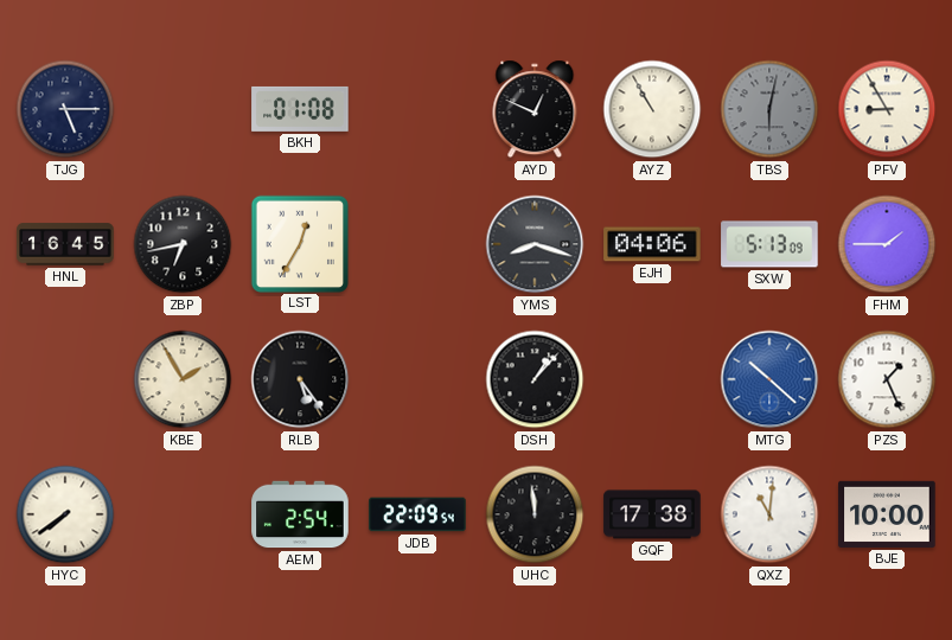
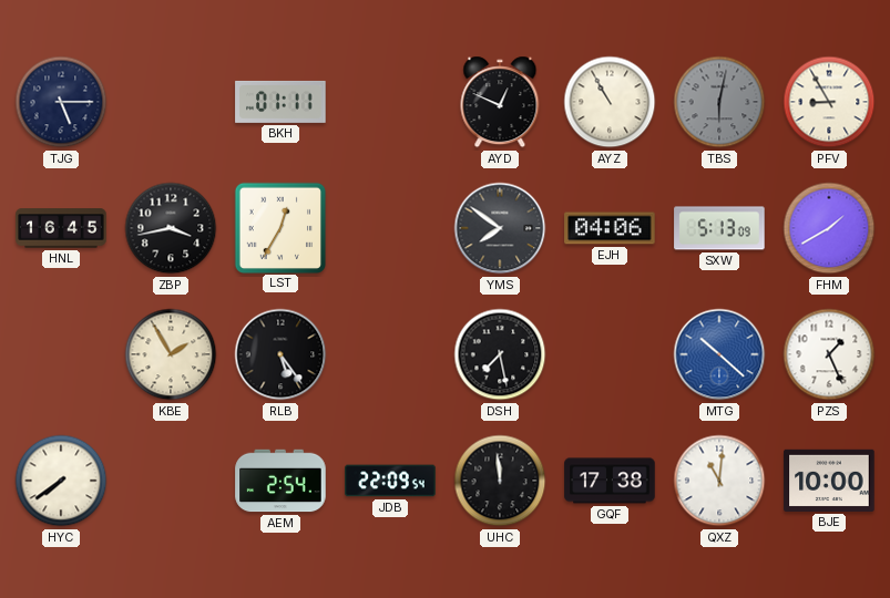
BKH: 01:08 -> 01:11
ZBP: 6:43 -> 3:43
YMS: 8:18 -> 7:51
FHM: 1:45 -> 1:40
DSH: 1:07 -> 7:28
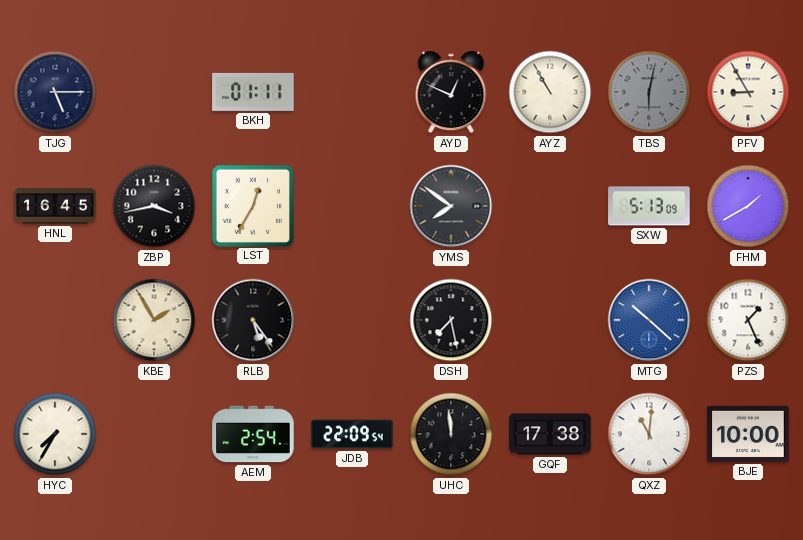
EJH: 04:06 -> none
HYC: 7:39 -> 7:35
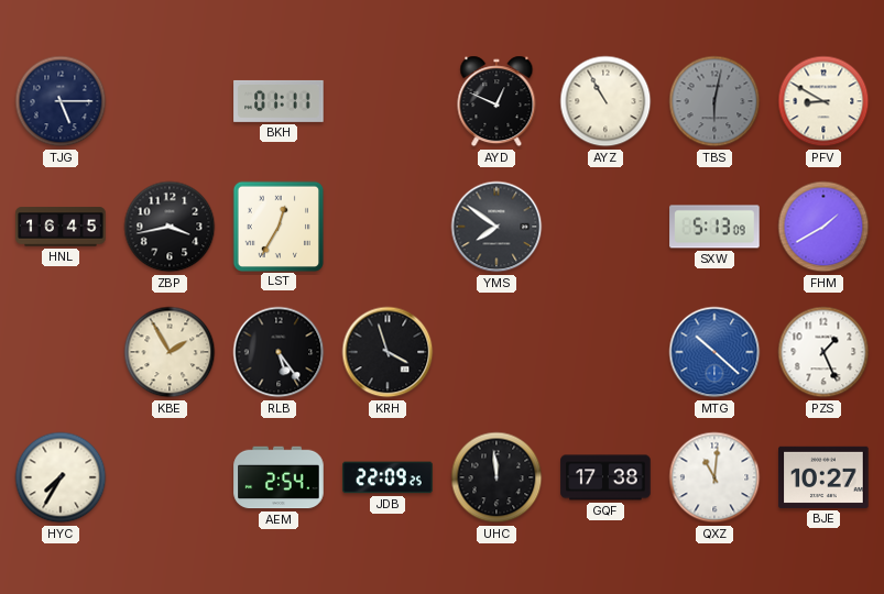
PFV: 8:55 -> 8:50
KRH: none -> 3:57
DSH: 7:28 -> none
JDB: 22:09:54 -> 22:09:25
BJE: 10:00 -> 10:27
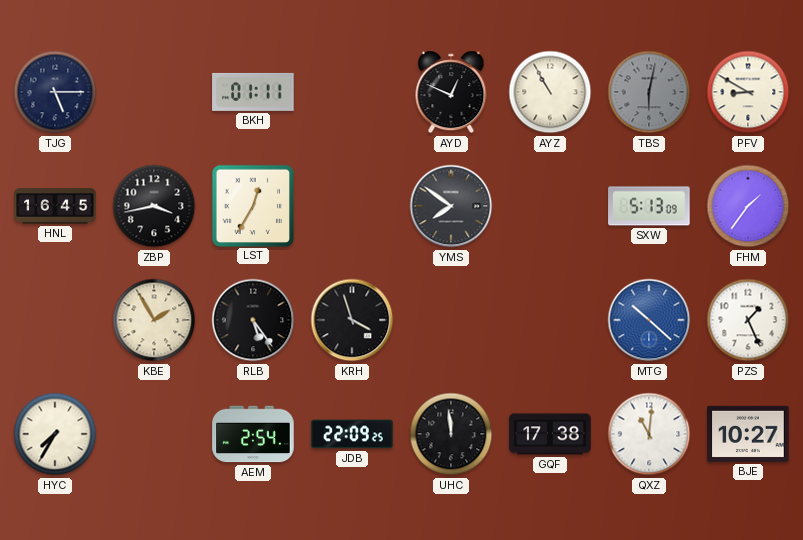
FHM: 1:40 -> 1:36
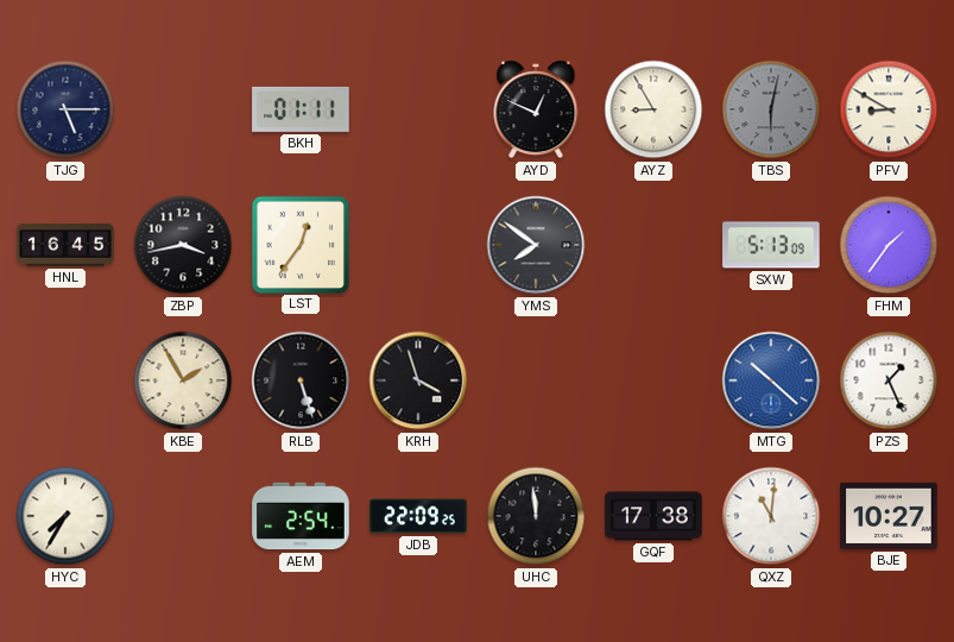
AYZ: 10:55 -> 8:55
LST: 12:35 -> 12:36
RLB: 5:24 -> 5:27
